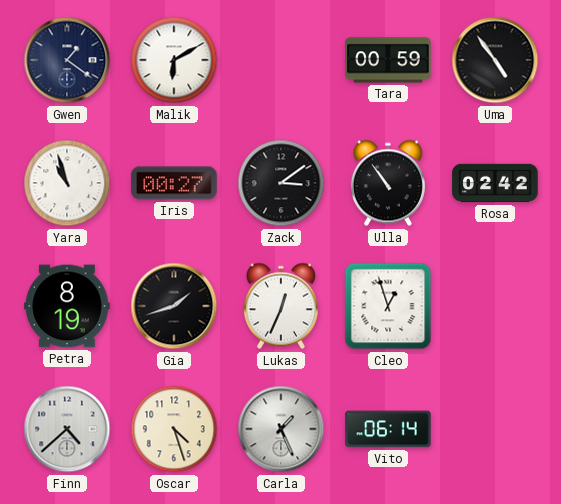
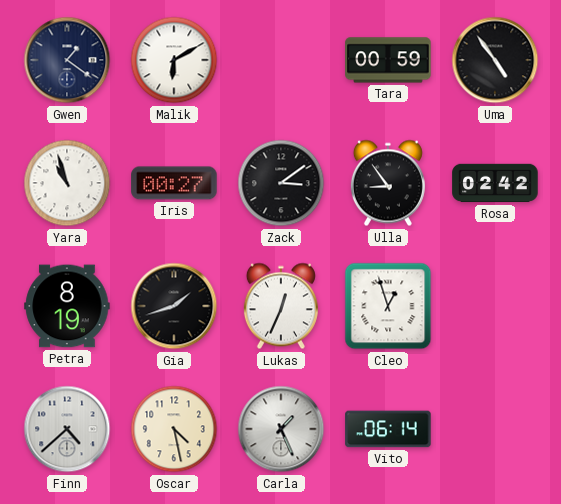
Ulla: 10:54 -> 8:54
Oscar: 4:27 -> 4:28
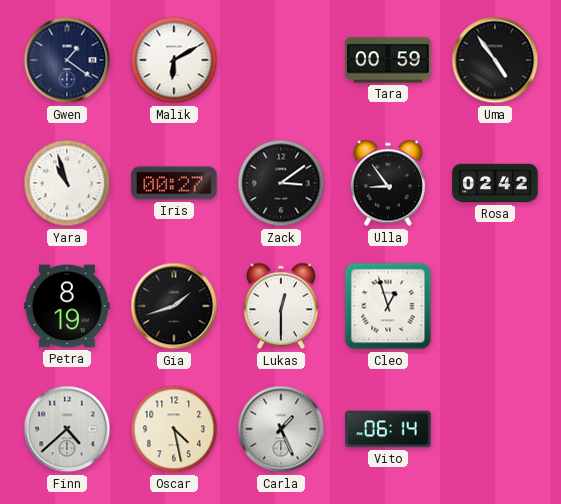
Lukas: 12:34 -> 12:30
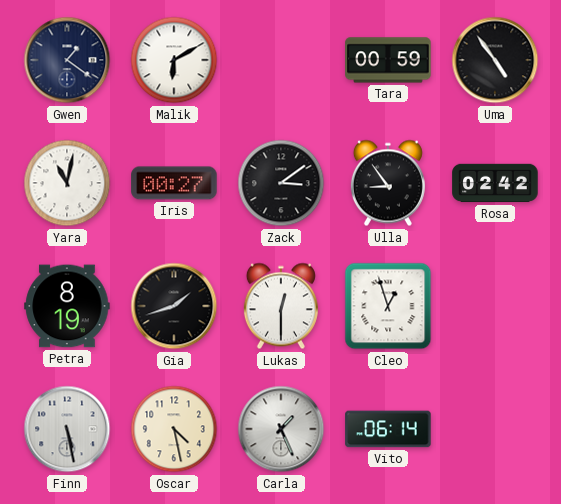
Yara: 10:57 -> 11:02
Finn: 4:38 -> 5:28
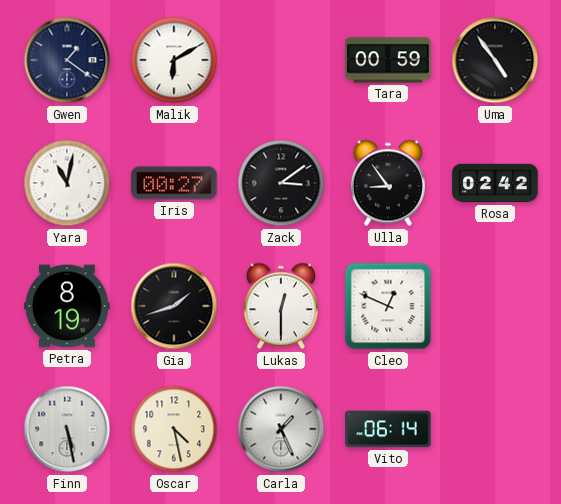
Cleo: 12:57 -> 12:49
